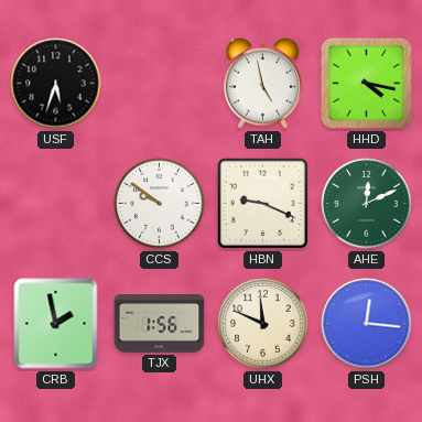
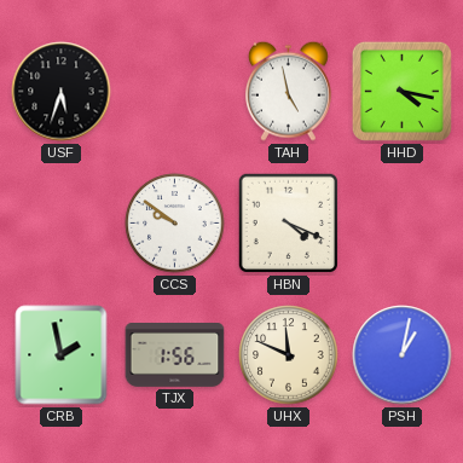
HBN: 9:19 -> 4:19
AHE: 12:11 -> none
PSH: 12:16 -> 1:02
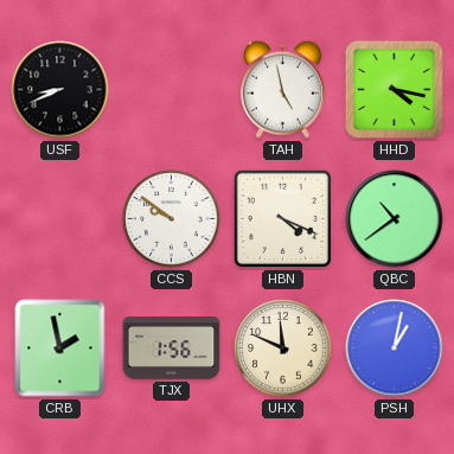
USF: 5:33 -> 8:41
QBC: none -> 10:39
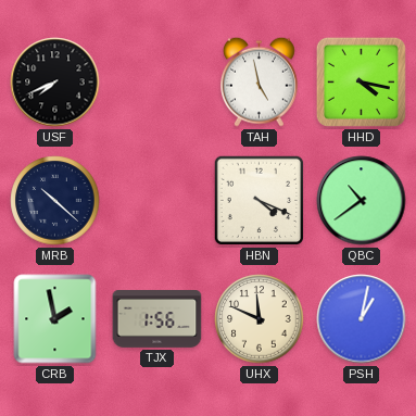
USF: 8:41 -> 7:41
MRB: none -> 10:22
CCS: 9:51 -> none
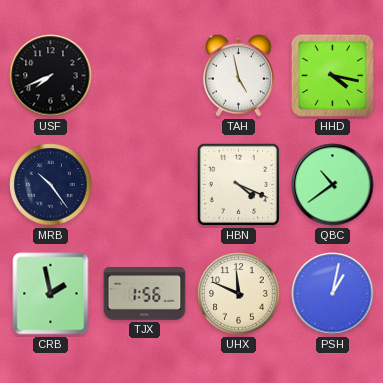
MRB: 10:22 -> 10:24
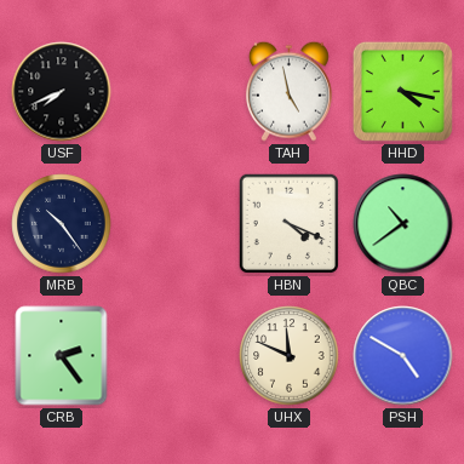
CRB: 1:58 -> 2:24
TJX: 1:56 -> none
PSH: 1:02 -> 4:50
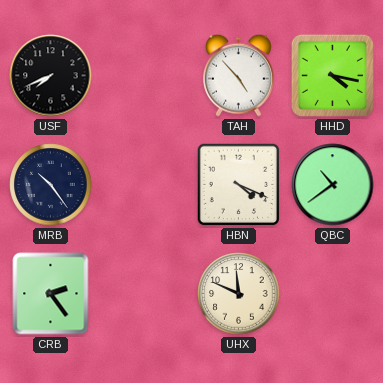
TAH: 4:58 -> 4:53
PSH: 4:50 -> none
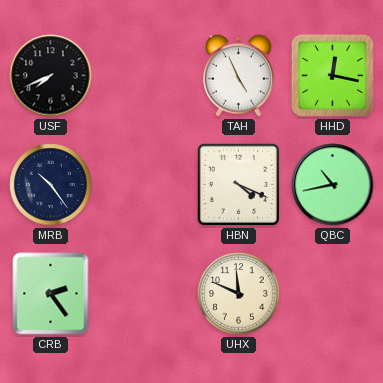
TAH: 4:53 -> 4:56
HHD: 4:17 -> 12:17
QBC: 10:39 -> 10:43
